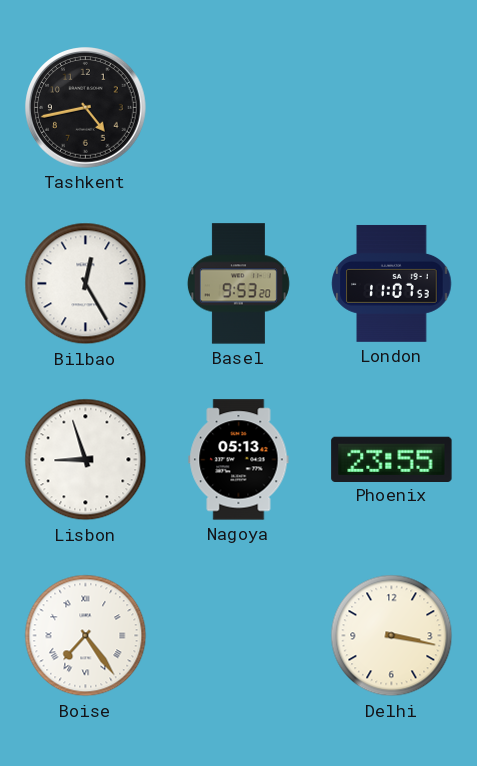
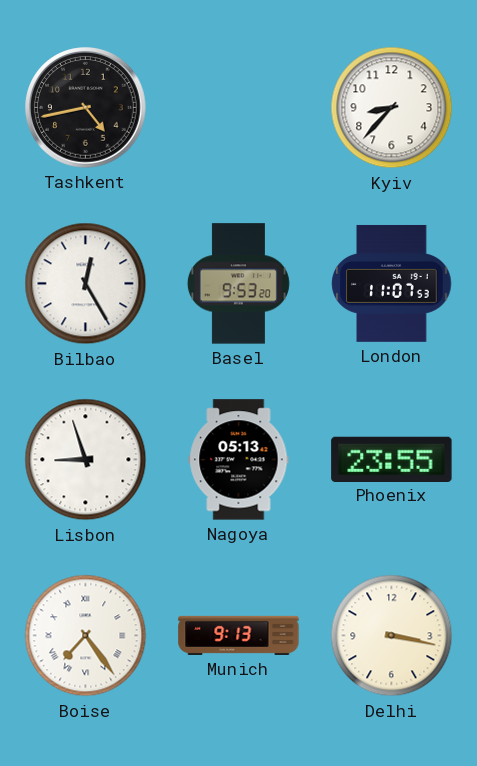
Kyiv: none -> 8:37
Munich: none -> 9:13
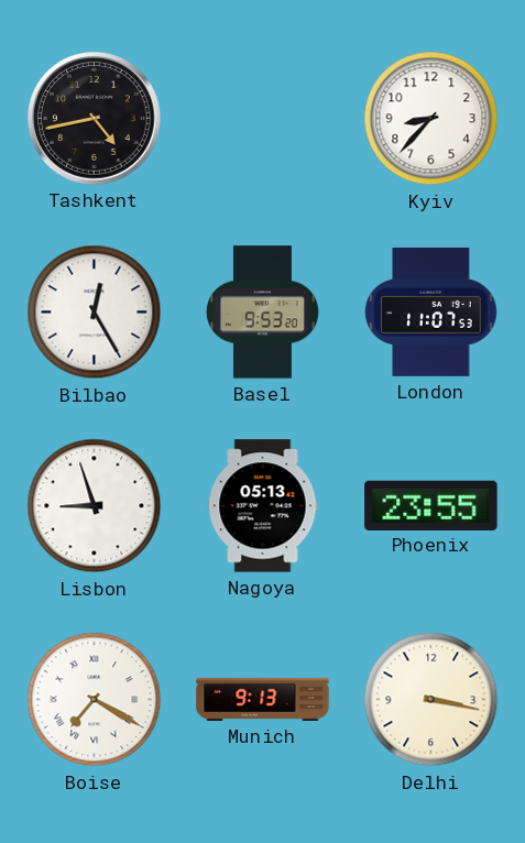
Boise: 7:24 -> 7:20
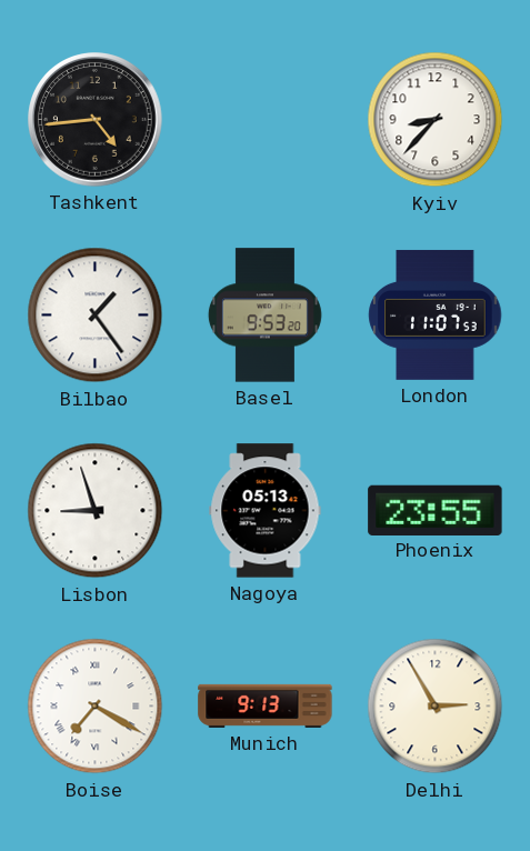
Tashkent: 4:43 -> 4:44
Bilbao: 12:25 -> 1:24
Delhi: 3:17 -> 2:55
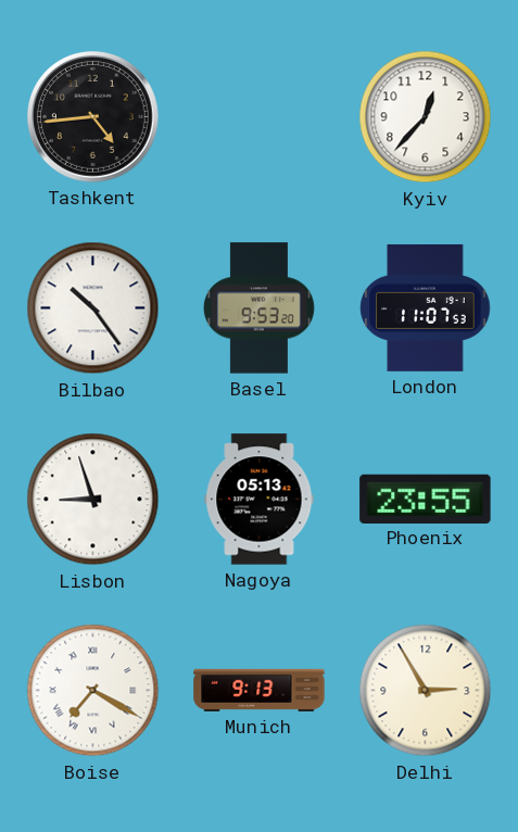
Kyiv: 8:37 -> 12:37
Bilbao: 1:24 -> 10:24
